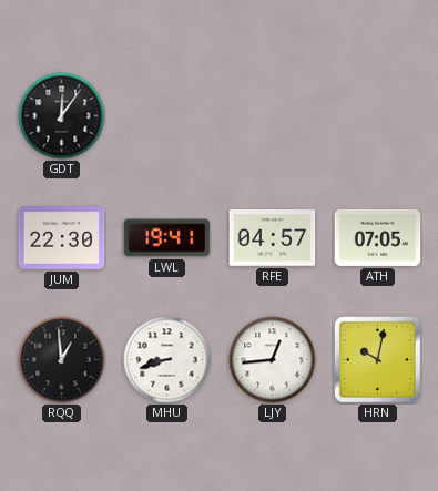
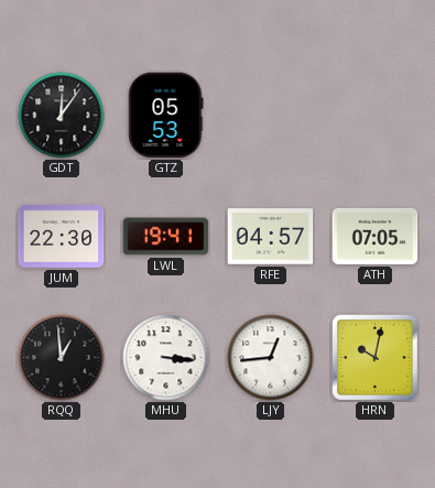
GTZ: none -> 05:53
MHU: 8:42 -> 3:16
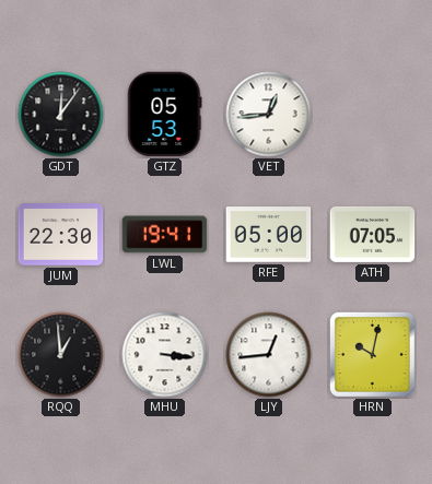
VET: none -> 12:44
RFE: 04:57 -> 05:00
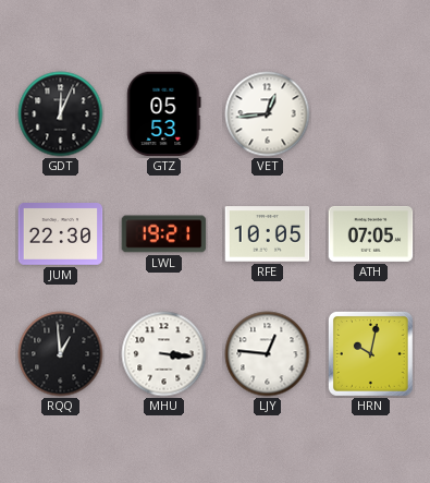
GDT: 12:06 -> 12:04
LWL: 19:41 -> 19:21
RFE: 05:00 -> 10:05
LJY: 12:44 -> 12:46
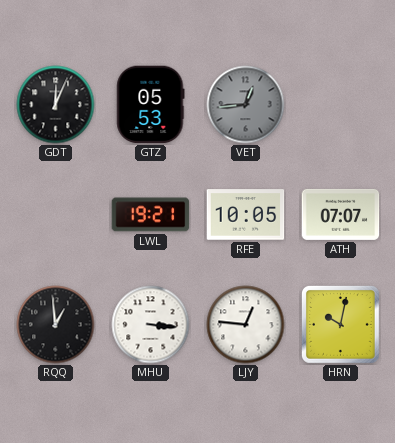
VET dial: white -> grey
JUM: 22:30 -> none
ATH: 07:05 -> 07:07
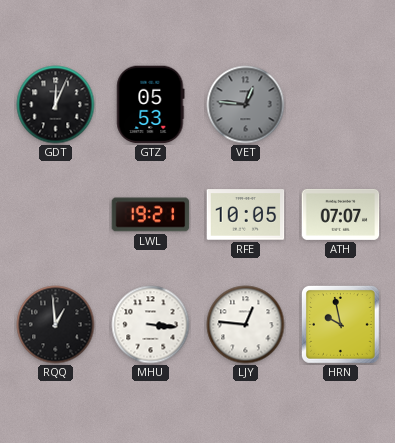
VET: 12:44 -> 12:46
HRN: 10:02 -> 9:58
